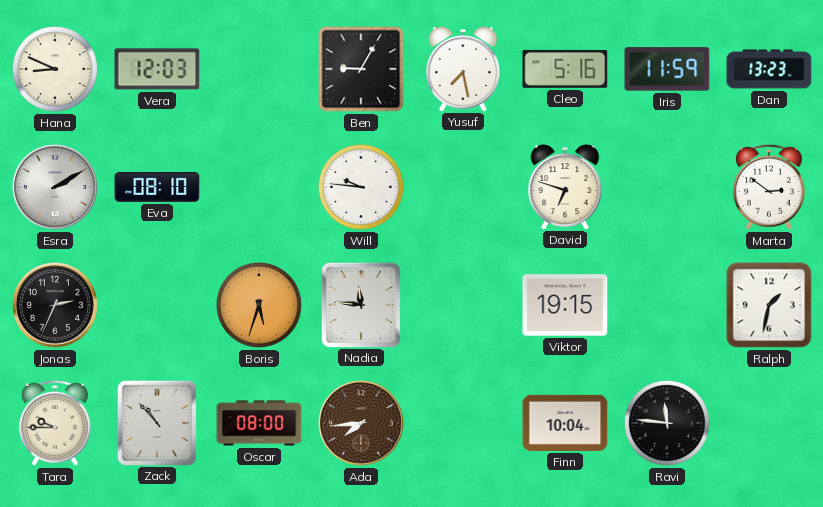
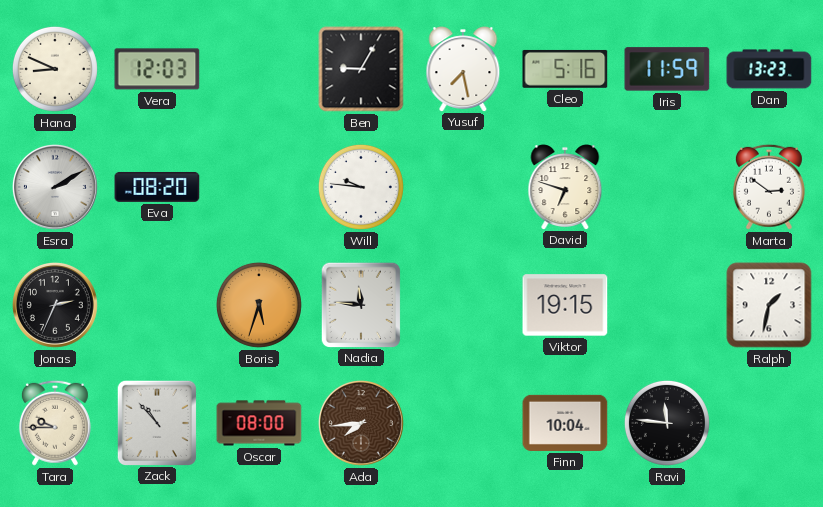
Eva: 08:10 -> 08:20
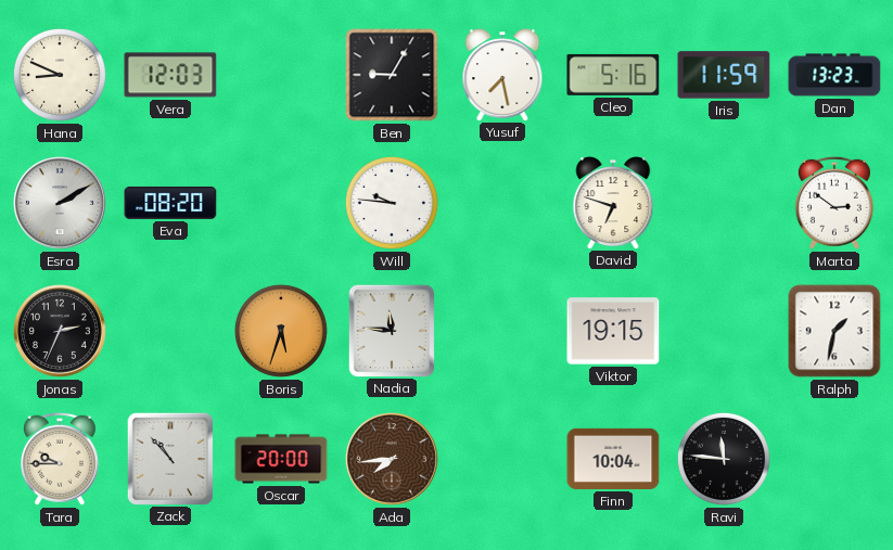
Oscar: 08:00 -> 20:00
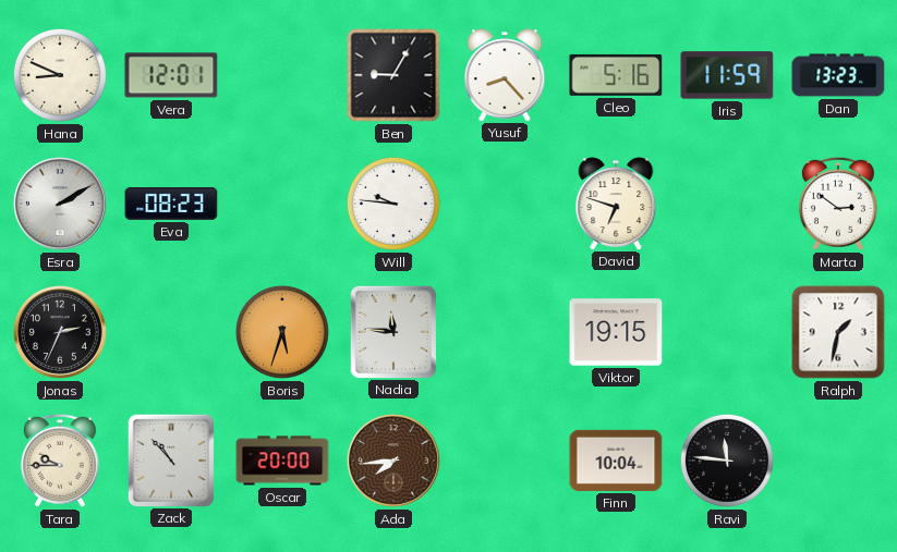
Vera: 12:03 -> 12:01
Yusuf: 7:28 -> 8:23
Eva: 08:20 -> 08:23
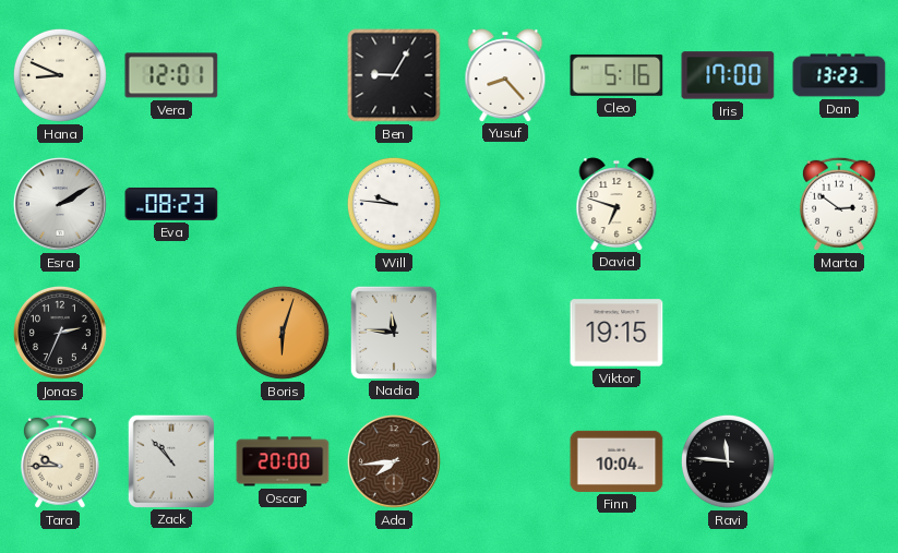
Iris: 11:59 -> 17:00
Boris: 5:33 -> 6:03
Ralph: 1:32 -> none
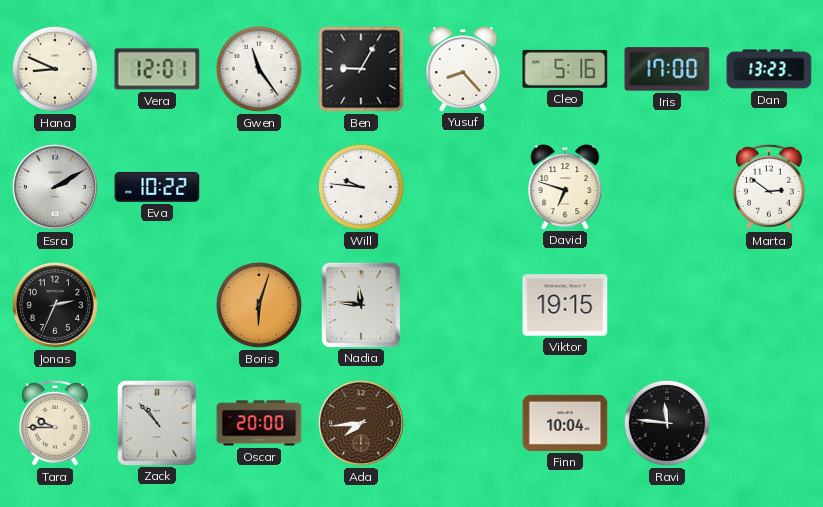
Gwen: none -> 11:24
Eva: 08:23 -> 10:22
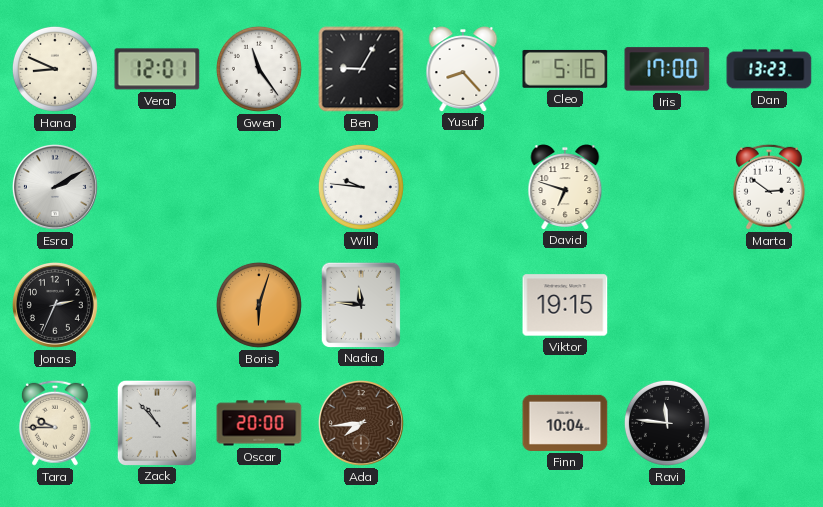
Eva: 10:22 -> none
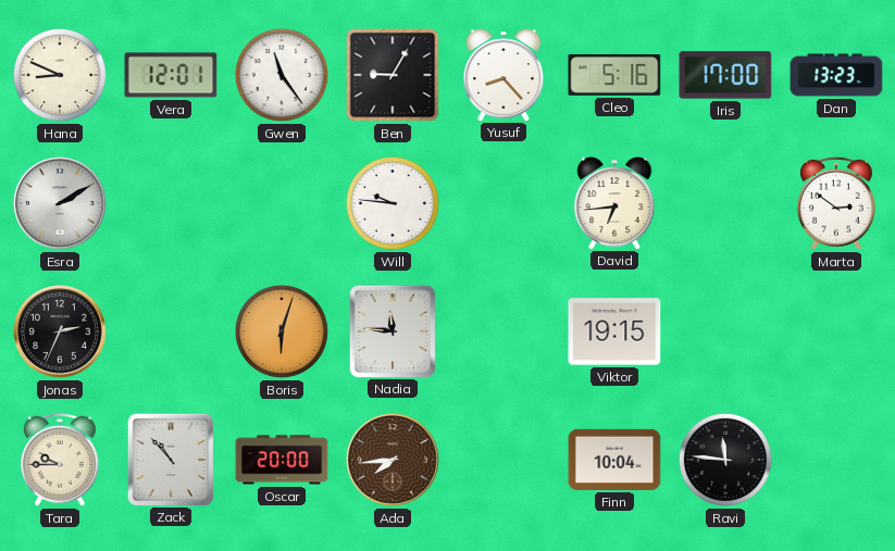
David: 6:48 -> 6:44
